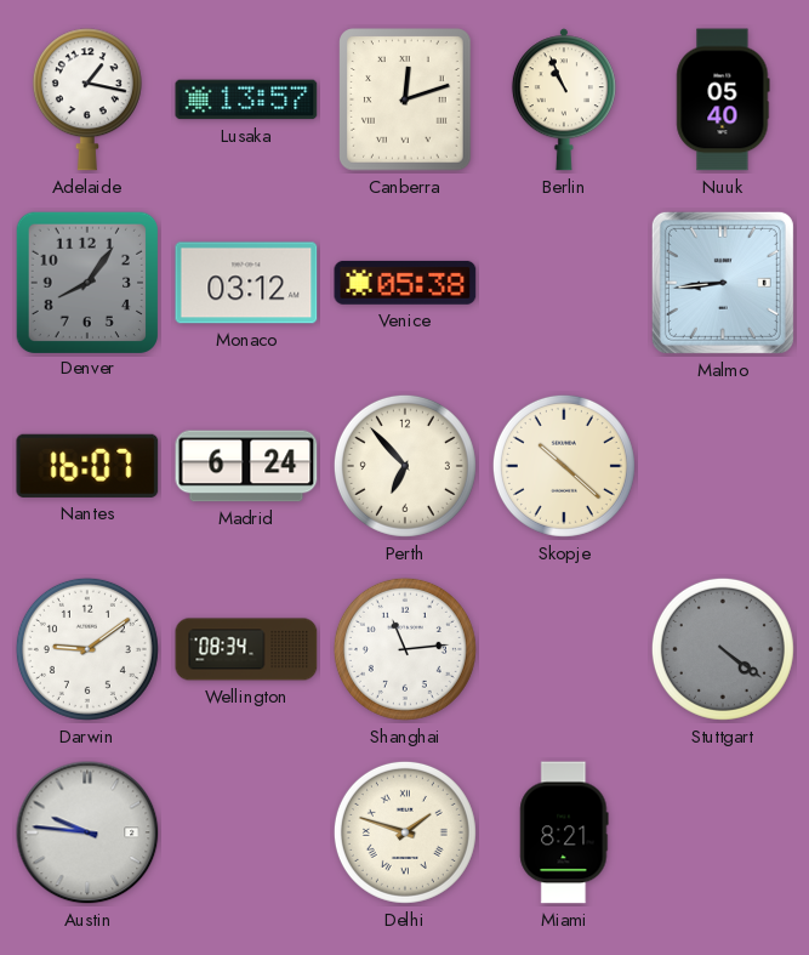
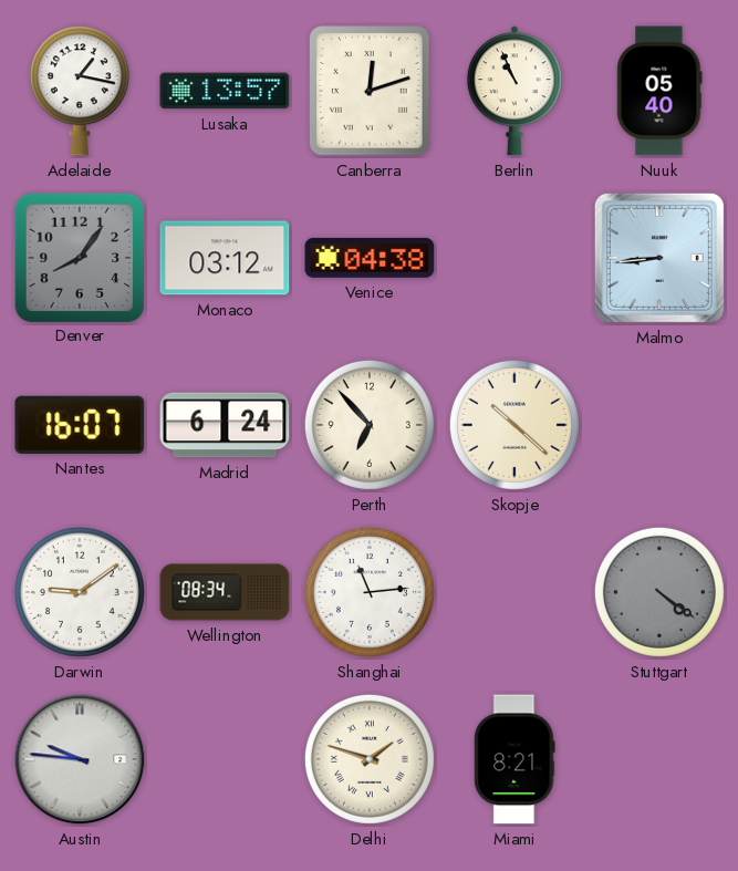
Venice: 05:38 -> 04:38
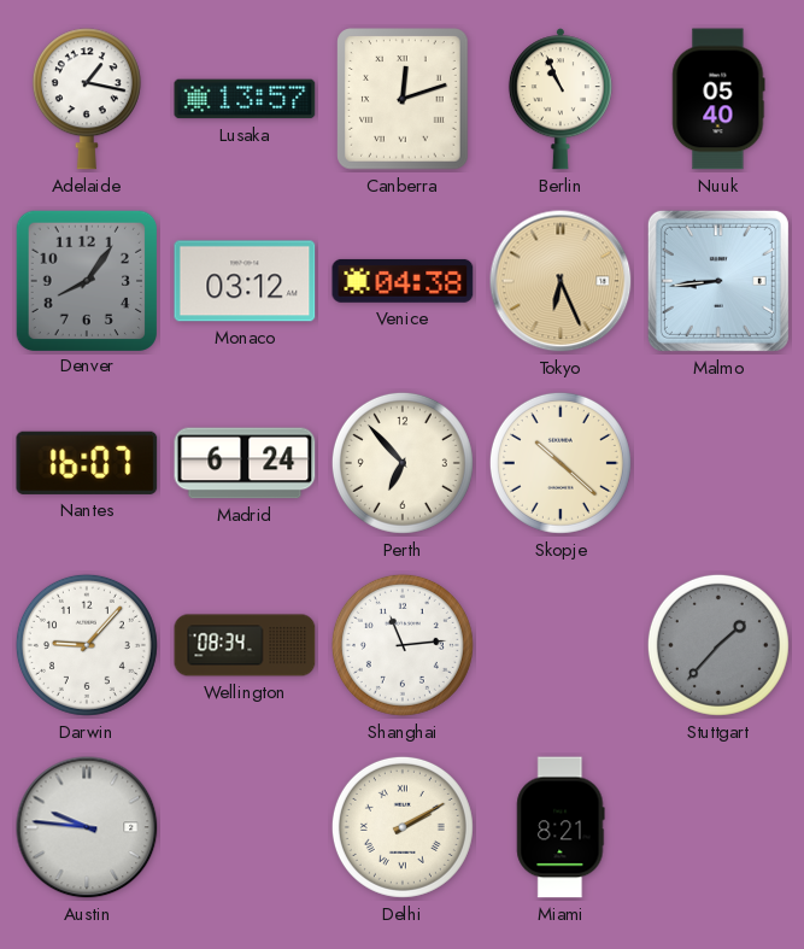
Tokyo: none -> 6:26
Darwin: 9:09 -> 9:07
Stuttgart: 4:21 -> 1:37
Delhi: 1:48 -> 2:10
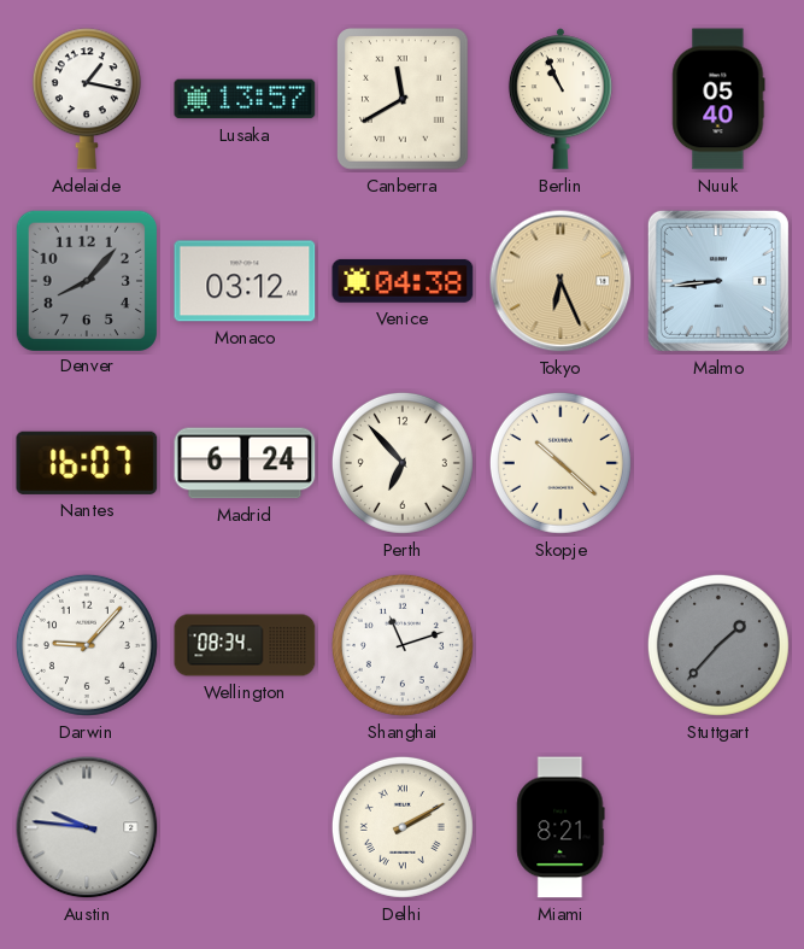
Canberra: 12:12 -> 11:40
Denver: 8:06 -> 8:07
Shanghai: 11:14 -> 11:12
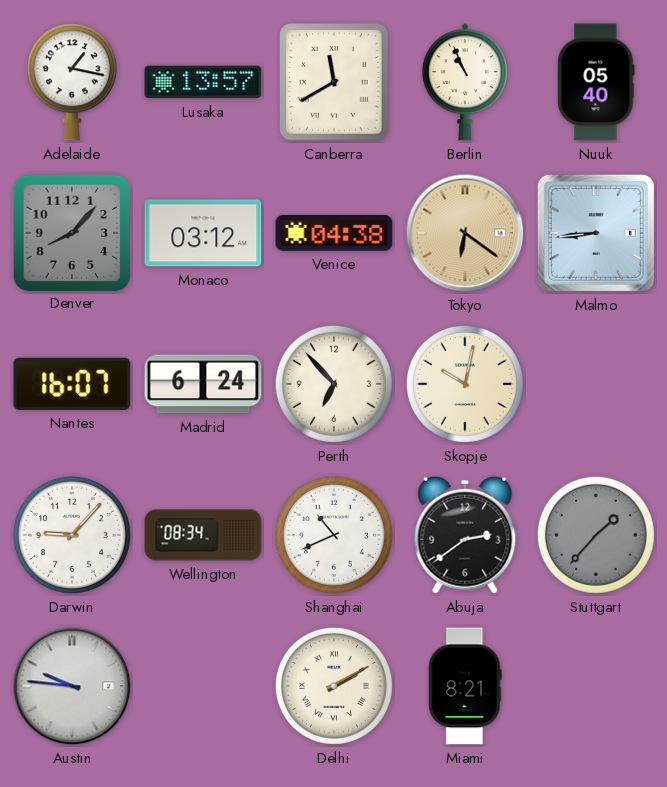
Tokyo: 6:26 -> 6:21
Skopje: 10:22 -> 10:02
Shanghai: 11:12 -> 10:41
Abuja: none -> 2:39
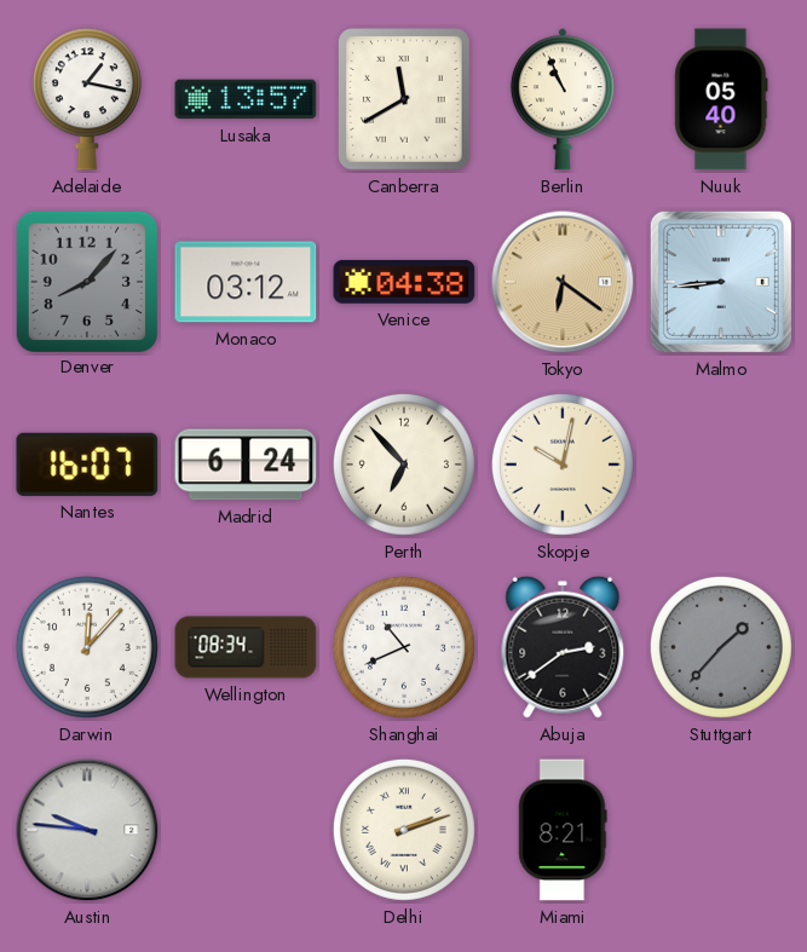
Darwin: 9:07 -> 12:07
Delhi: 2:10 -> 2:12
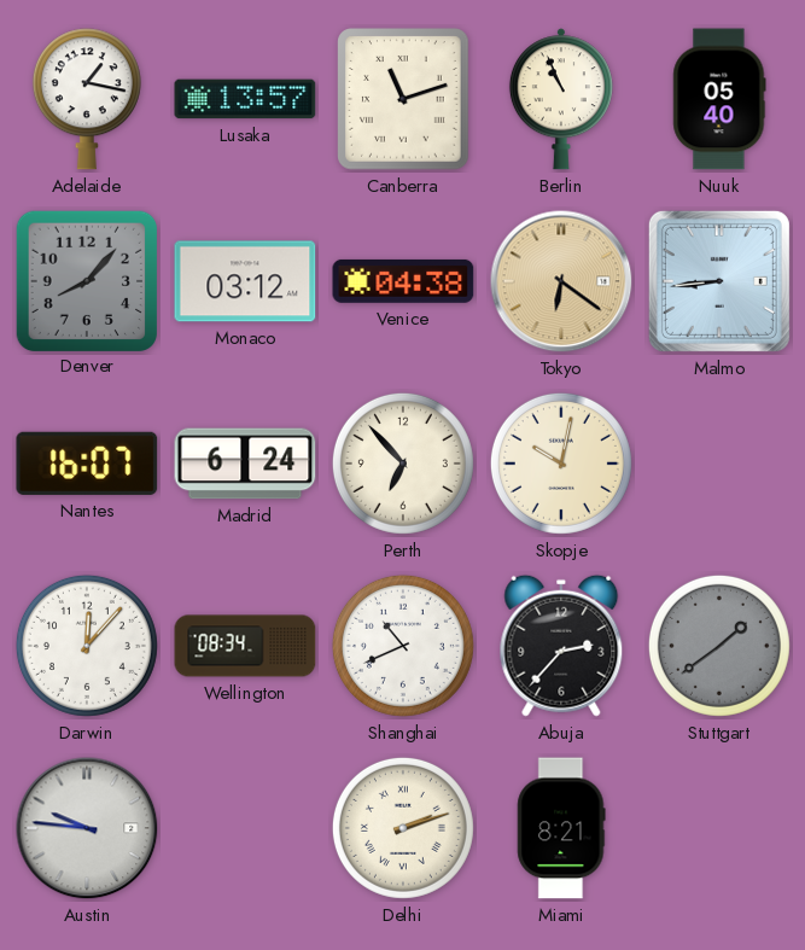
Canberra: 11:40 -> 11:12
Abuja: 2:39 -> 2:37
Stuttgart: 1:37 -> 1:39
